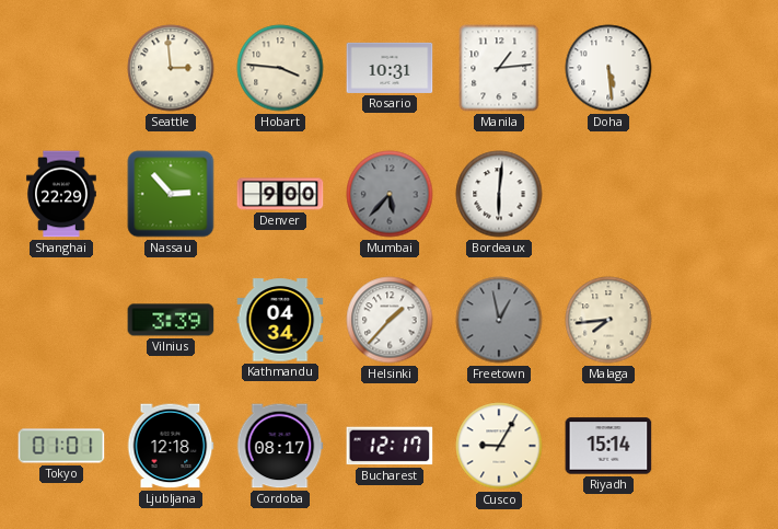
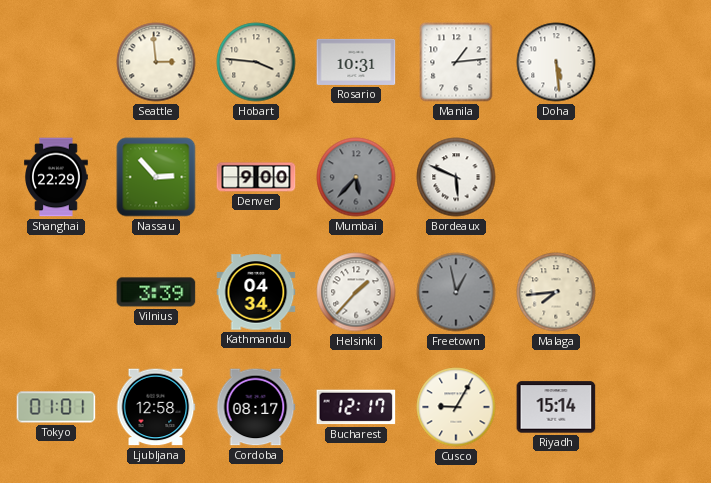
Bordeaux: 6:01 -> 5:49
Ljubljana: 12:18 -> 12:58
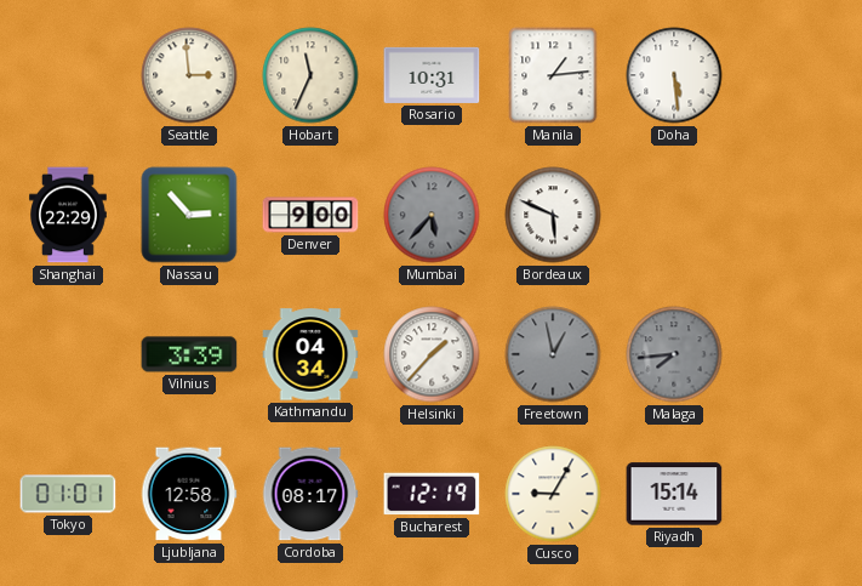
Hobart: 3:46 -> 11:34
Malaga dial: cream -> grey
Bucharest: 12:17 -> 12:19
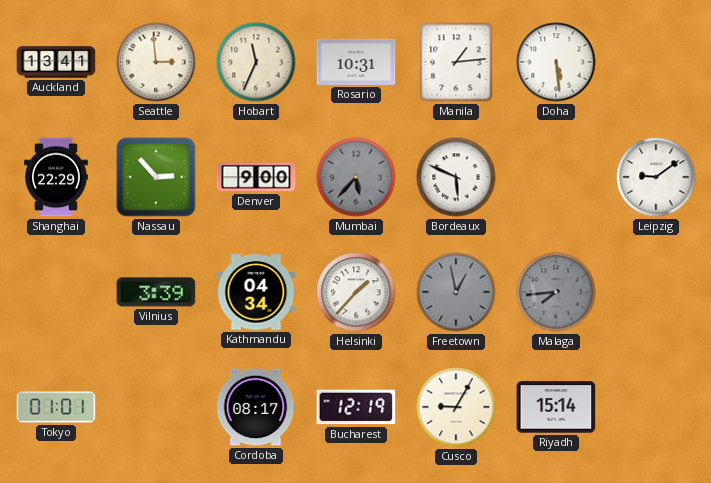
Auckland: none -> 13:41
Leipzig: none -> 9:09
Ljubljana: 12:58 -> none
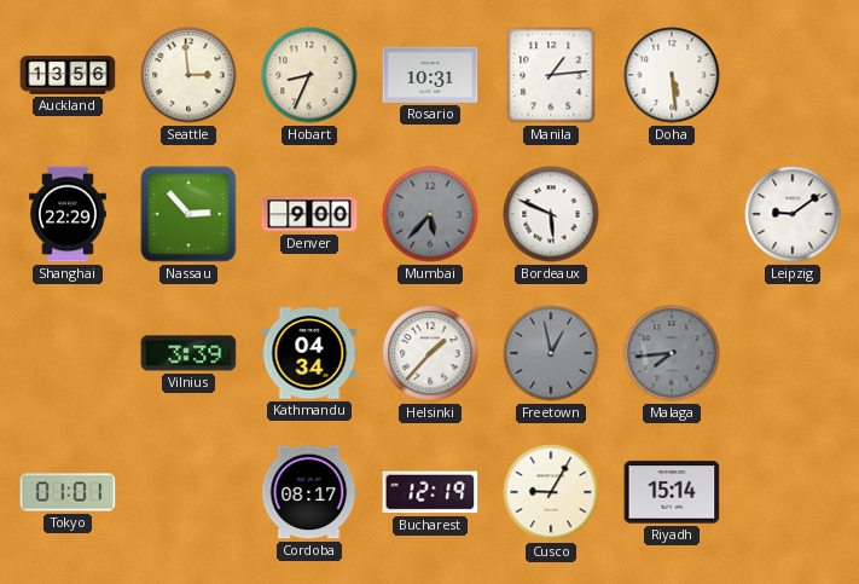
Auckland: 13:41 -> 13:56
Hobart: 11:34 -> 8:34
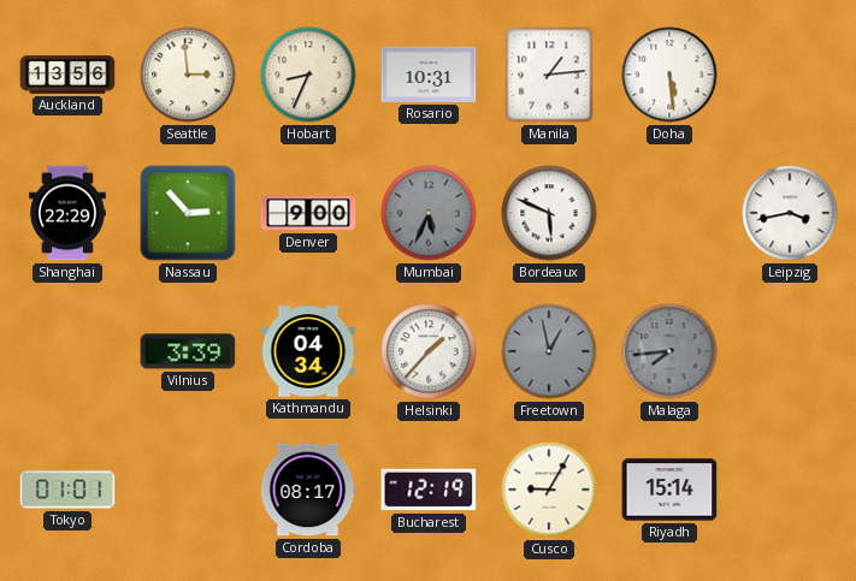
Mumbai: 5:37 -> 5:34
Leipzig: 9:09 -> 3:43
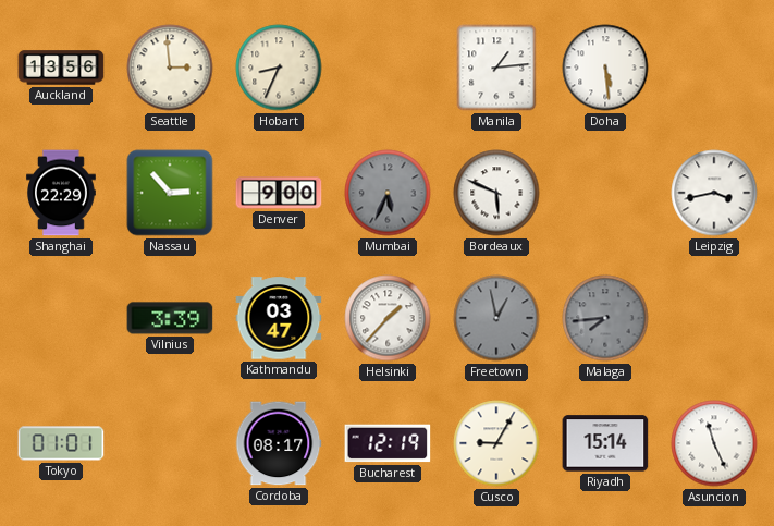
Rosario: 10:31 -> none
Kathmandu: 04:34 -> 03:47
Asuncion: none -> 11:26
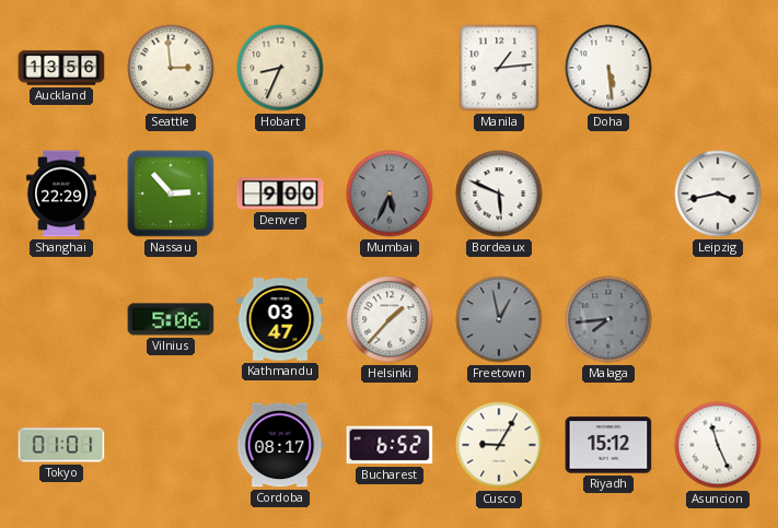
Vilnius: 3:39 -> 5:06
Bucharest: 12:19 -> 6:52
Riyadh: 15:14 -> 15:12
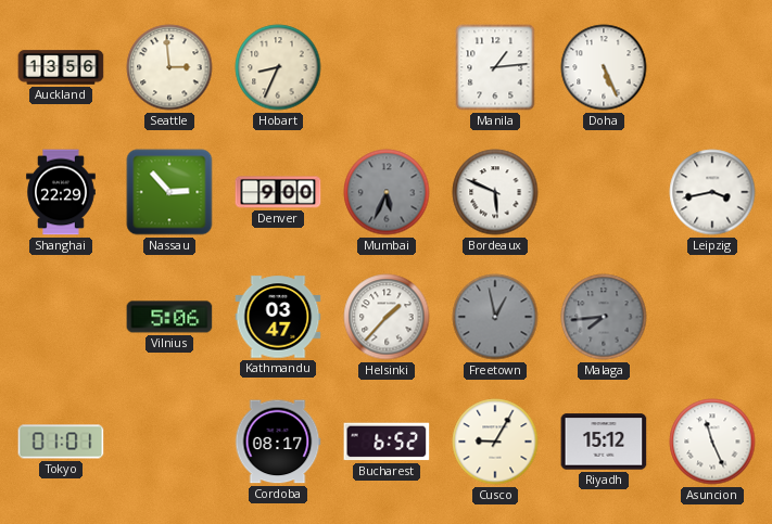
Doha: 5:29 -> 5:26
